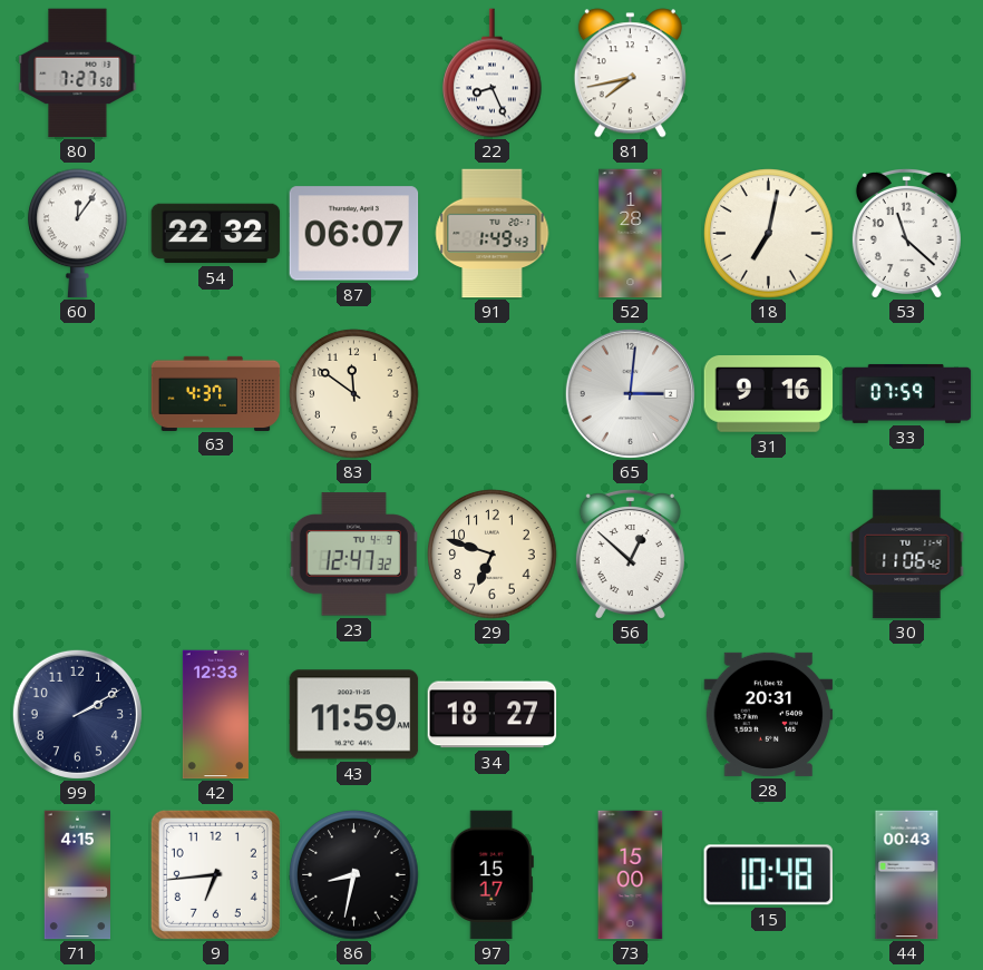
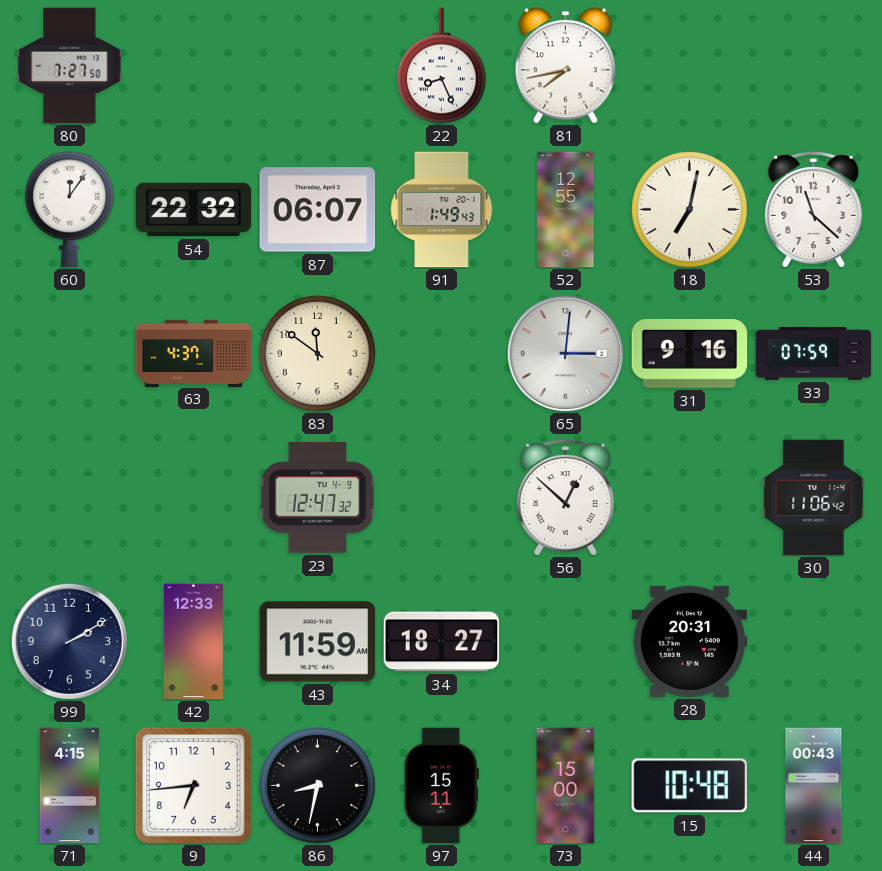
52: 1:28 -> 12:55
29: 6:48 -> none
97: 15:17 -> 15:11
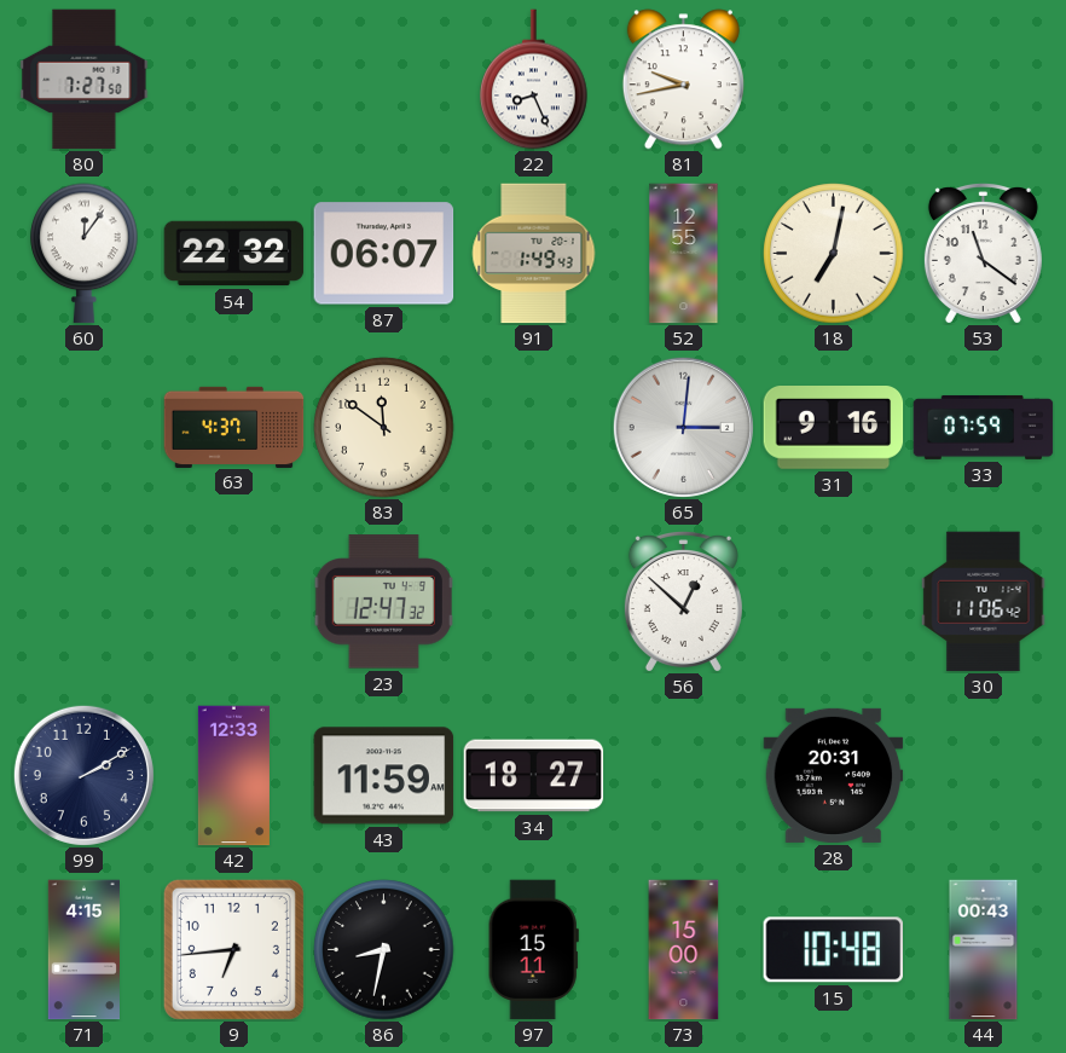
81: 7:43 -> 9:43
53: 11:22 -> 11:21
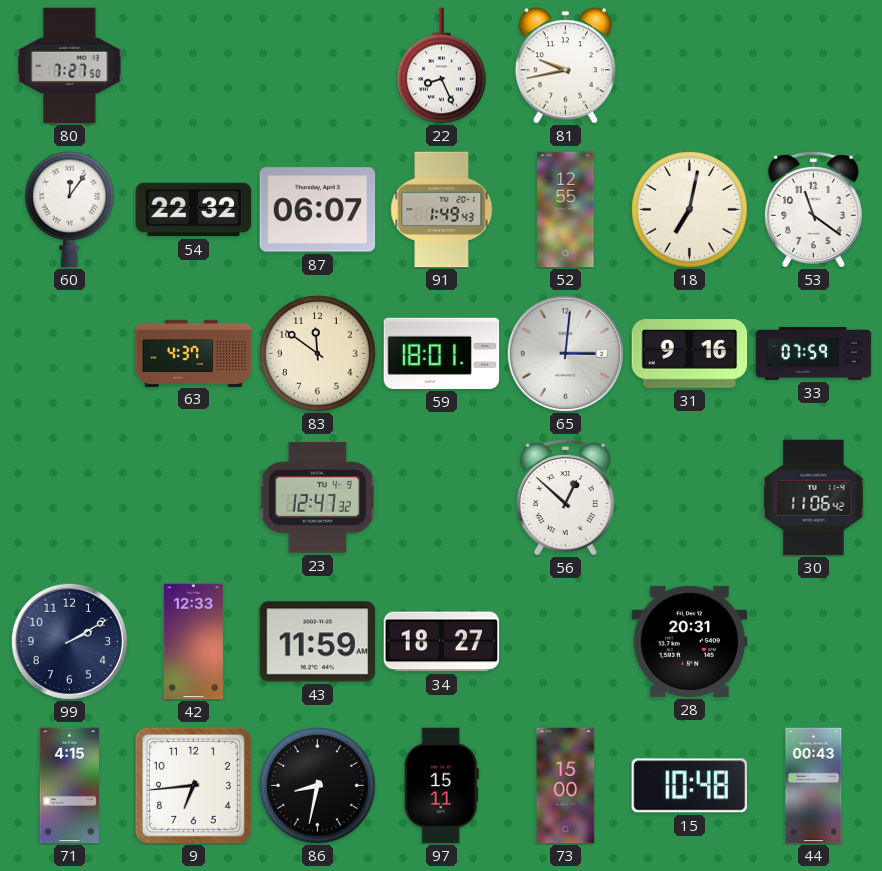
59: none -> 18:01
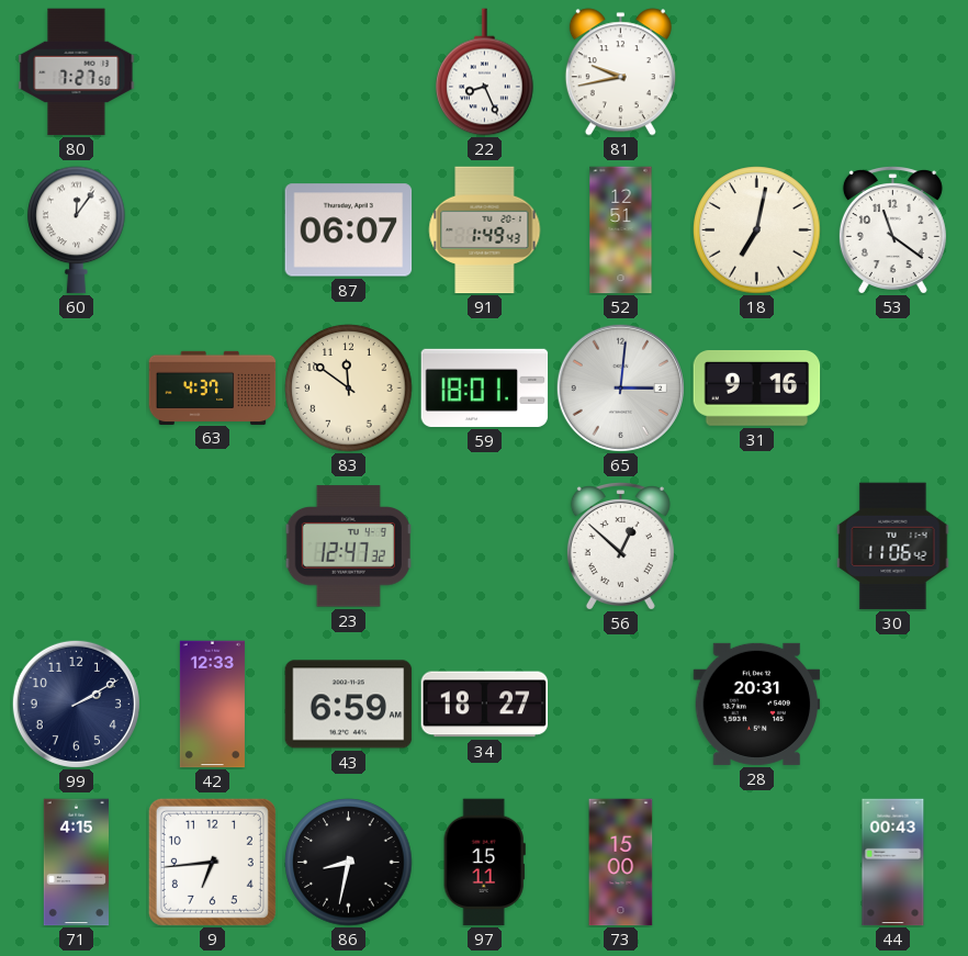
54: 22:32 -> none
52: 12:55 -> 12:51
33: 07:59 -> none
43: 11:59 -> 6:59
15: 10:48 -> none
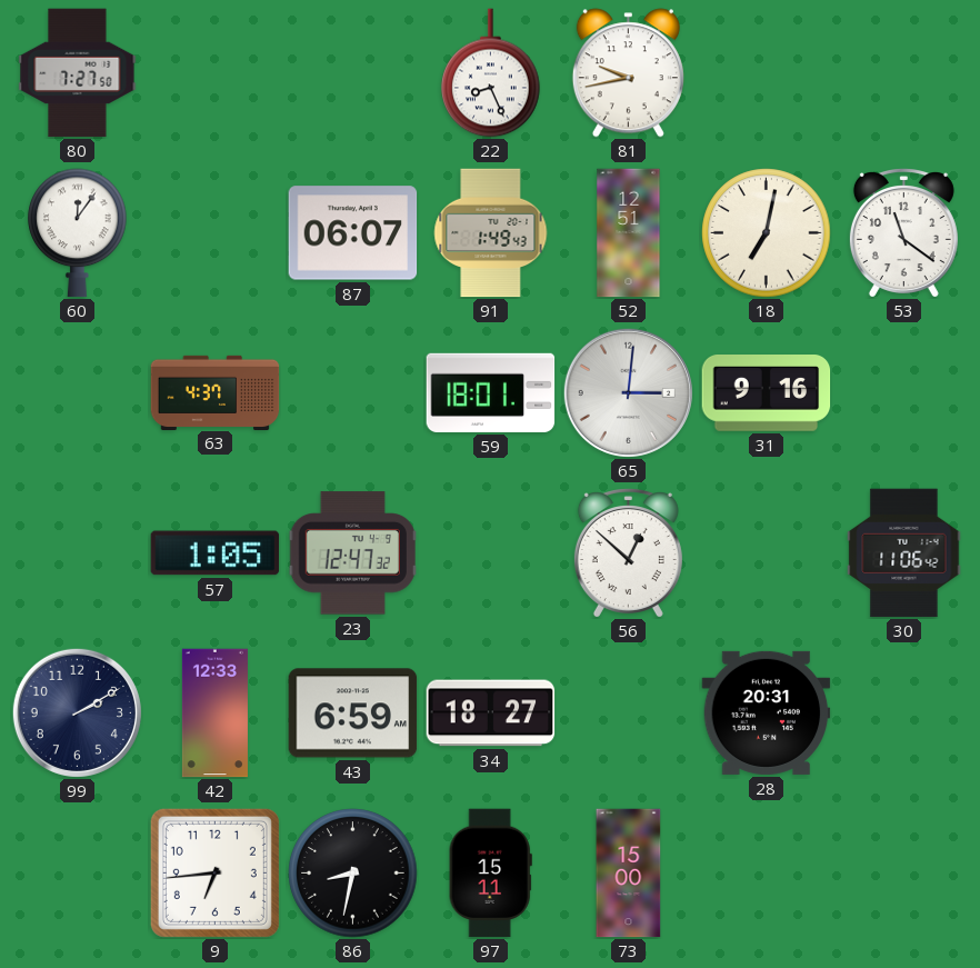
83: 11:51 -> none
57: none -> 1:05
71: 4:15 -> none
44: 00:43 -> none
